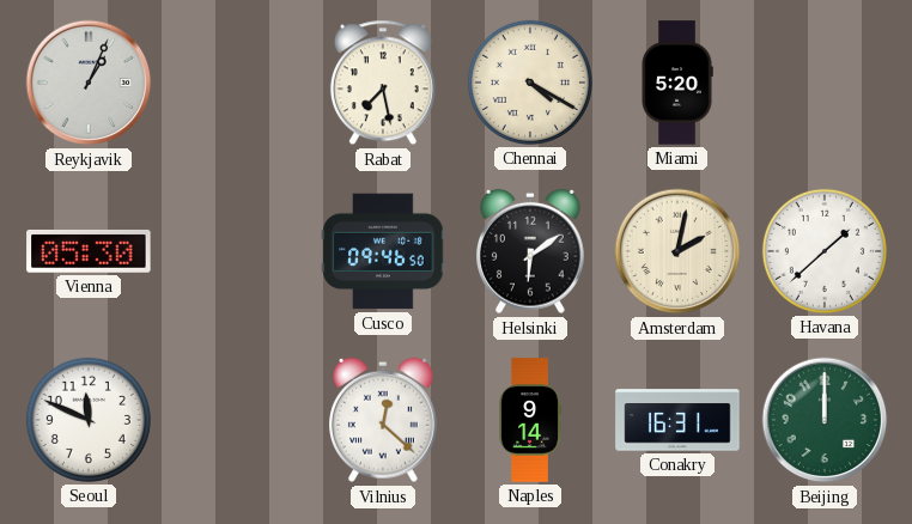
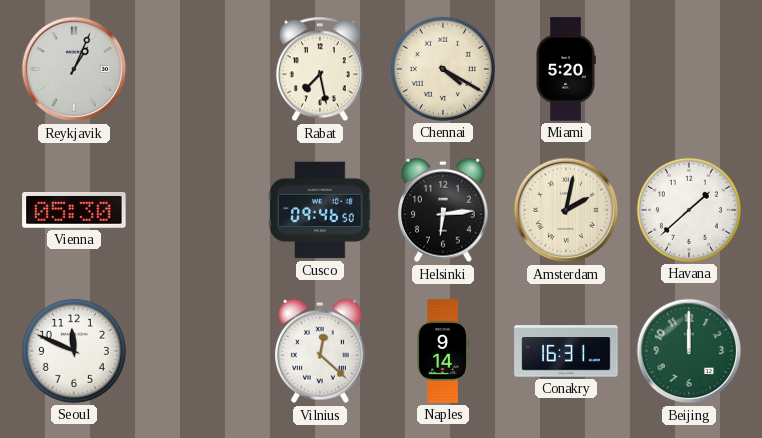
Helsinki: 6:09 -> 6:14
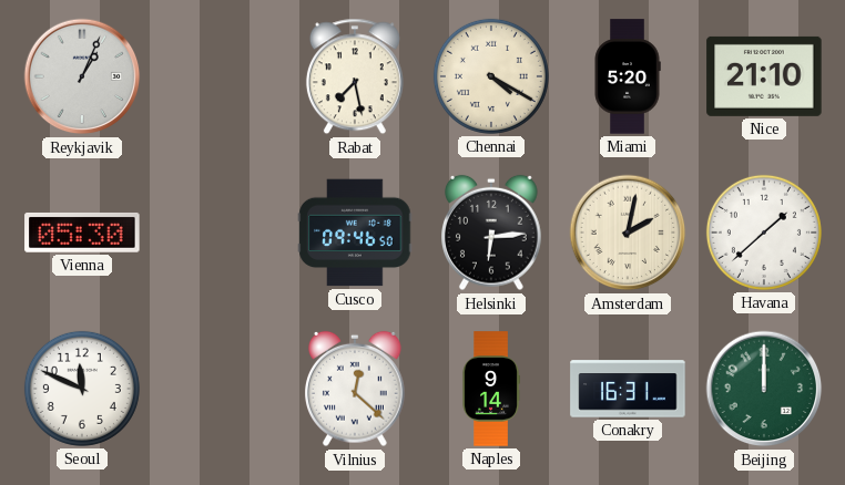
Nice: none -> 21:10
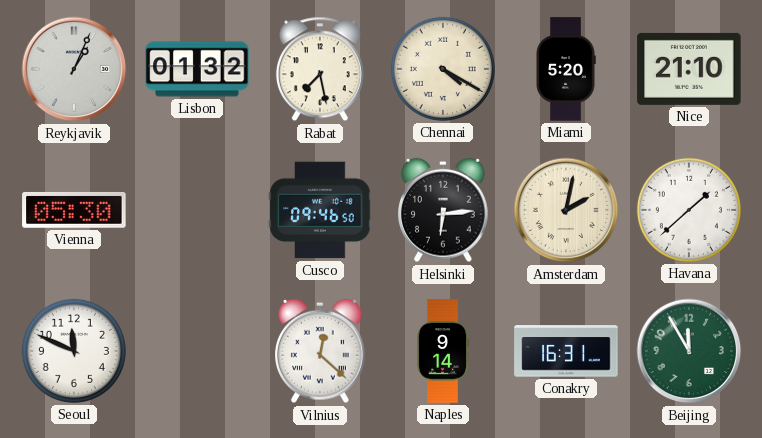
Lisbon: none -> 01:32
Beijing: 12:00 -> 11:55
